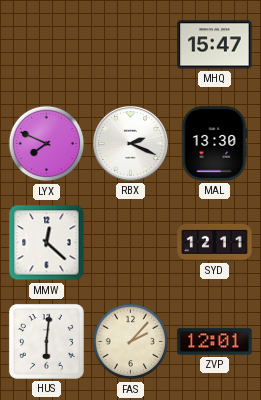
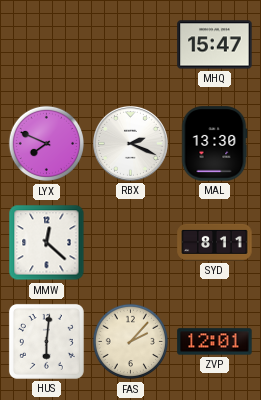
SYD: 12:11 -> 8:11
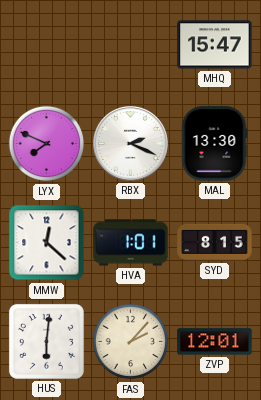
HVA: none -> 1:01
SYD: 8:11 -> 8:15
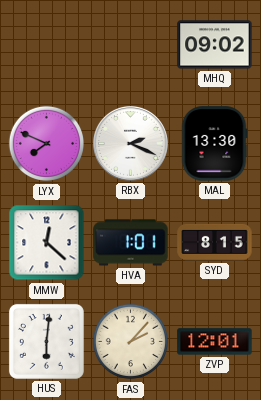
MHQ: 15:47 -> 09:02
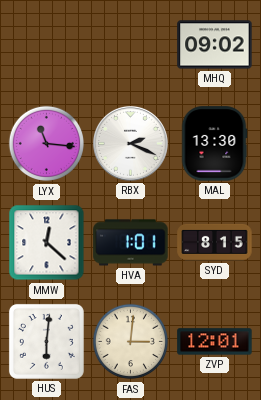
LYX: 7:49 -> 11:16
FAS: 2:07 -> 3:01
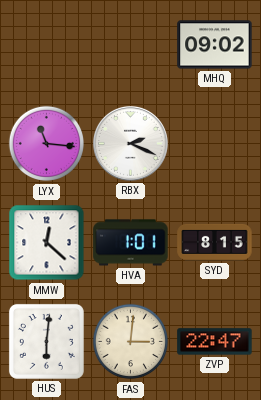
MAL: 13:30 -> none
ZVP: 12:01 -> 22:47
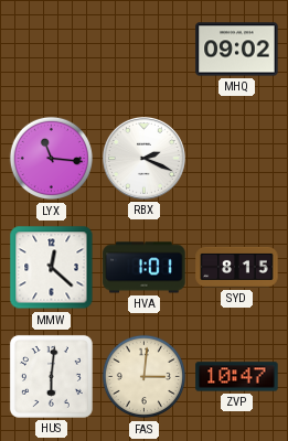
ZVP: 22:47 -> 10:47
